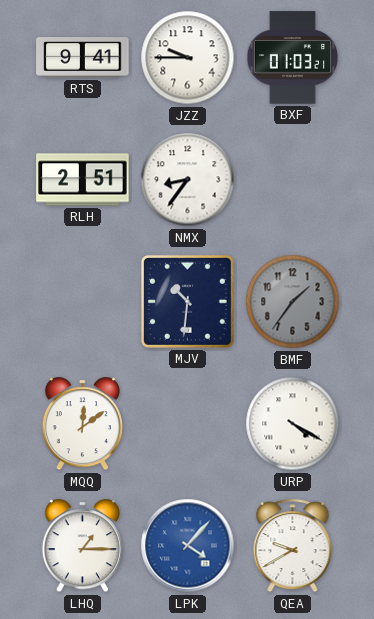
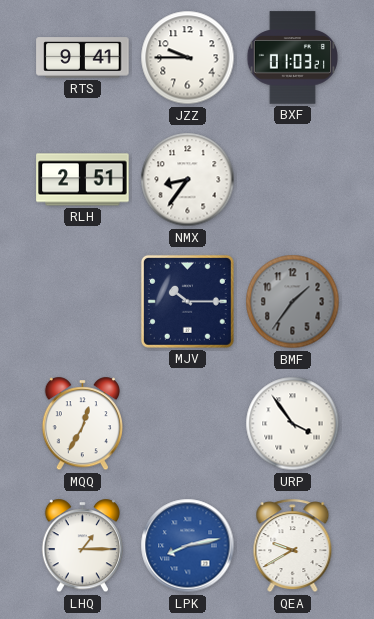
MJV: 10:31 -> 10:15
MQQ: 12:09 -> 12:35
URP: 4:20 -> 3:54
LPK: 4:07 -> 8:13
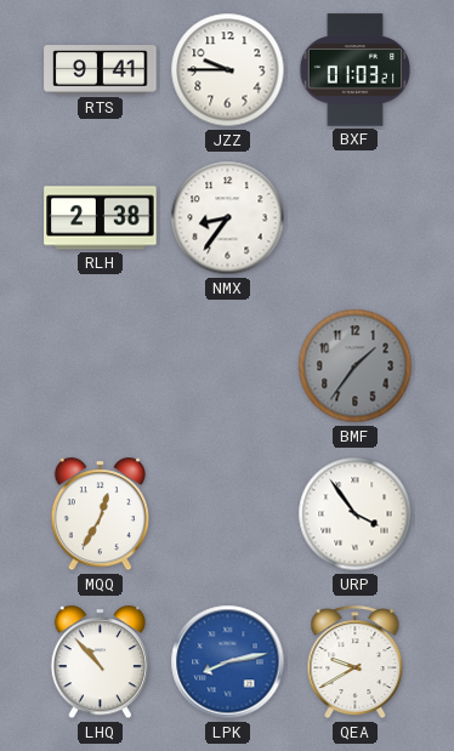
RLH: 2:51 -> 2:38
MJV: 10:15 -> none
LHQ: 1:15 -> 10:53
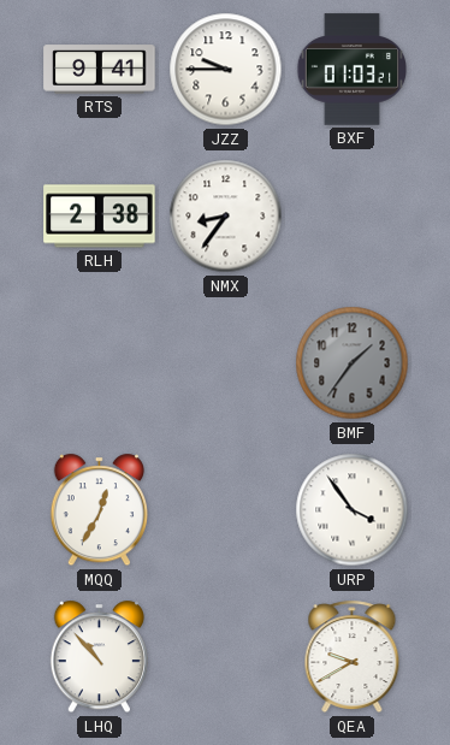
LPK: 8:13 -> none
